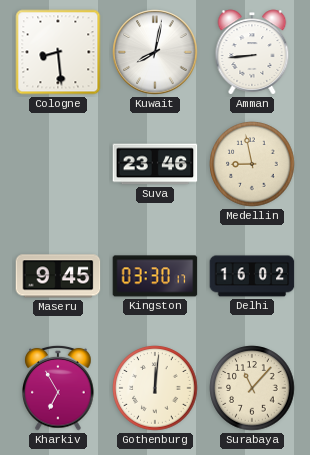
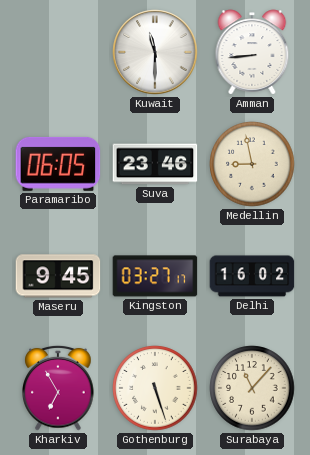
Cologne: 8:29 -> none
Kuwait: 8:02 -> 11:30
Paramaribo: none -> 06:05
Kingston: 03:30 -> 03:27
Gothenburg: 12:01 -> 5:27
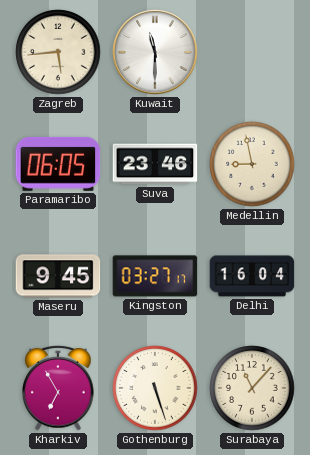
Zagreb: none -> 5:44
Amman: 8:44 -> none
Delhi: 16:02 -> 16:04
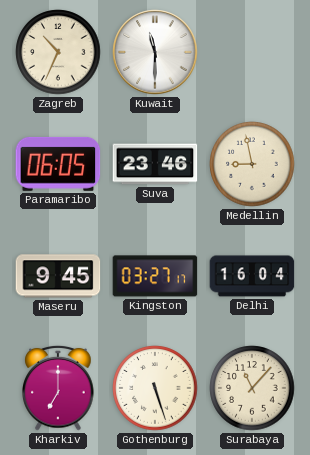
Zagreb: 5:44 -> 10:34
Kharkiv: 6:55 -> 7:00
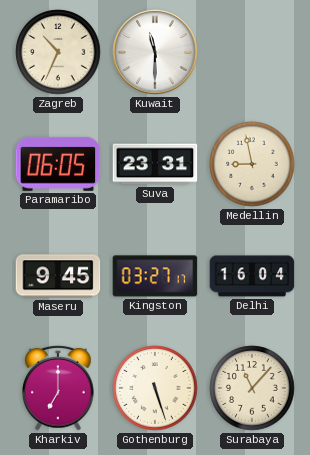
Suva: 23:46 -> 23:31
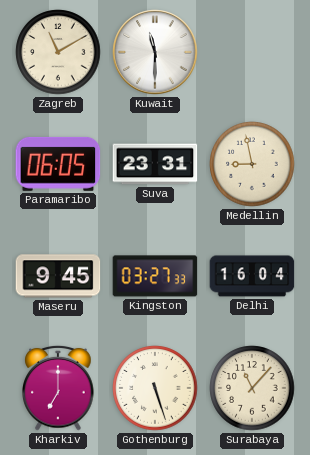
Zagreb: 10:34 -> 11:10
Kingston: 03:27:17 -> 03:27:33
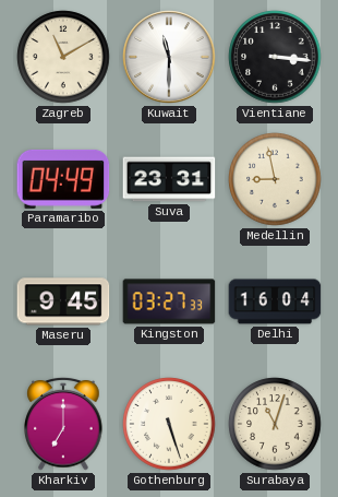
Vientiane: none -> 3:16
Paramaribo: 06:05 -> 04:49
Surabaya: 11:07 -> 11:03
